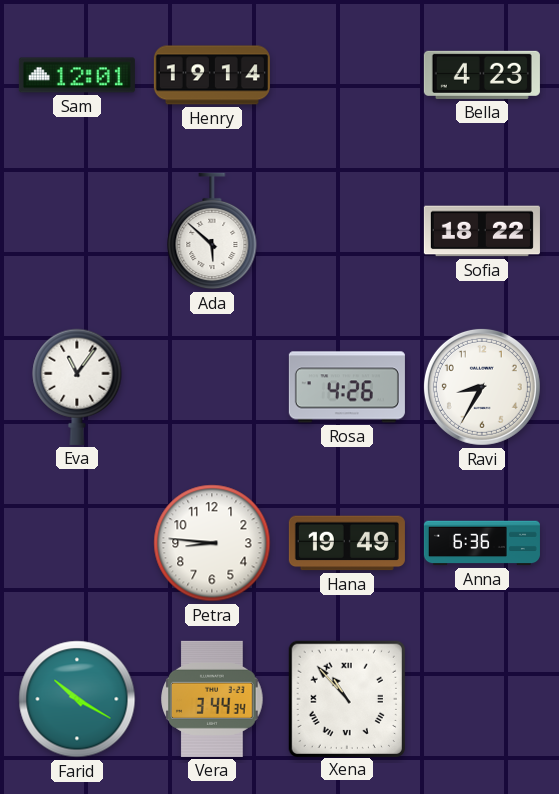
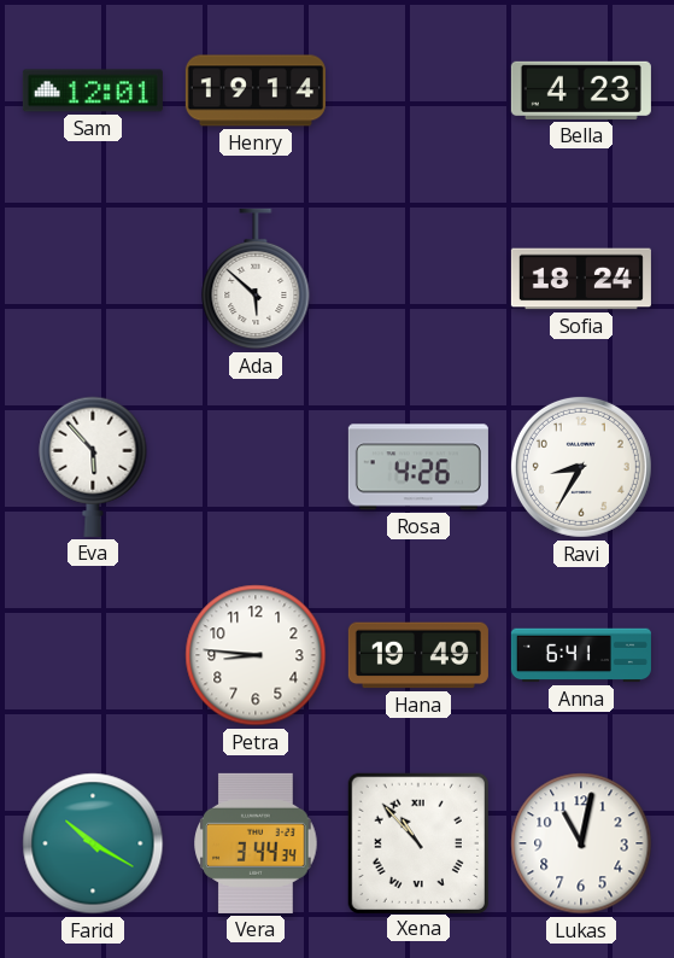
Sofia: 18:22 -> 18:24
Eva: 11:06 -> 5:53
Anna: 6:36 -> 6:41
Lukas: none -> 11:02
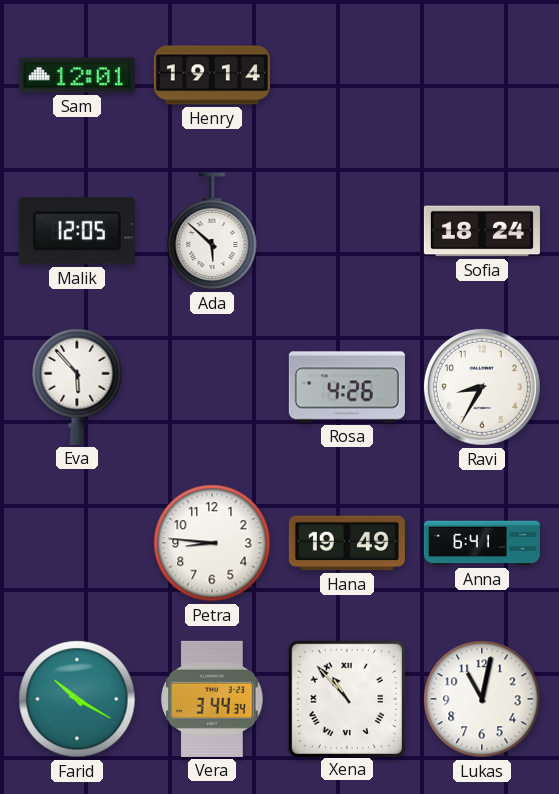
Bella: 4:23 -> none
Malik: none -> 12:05
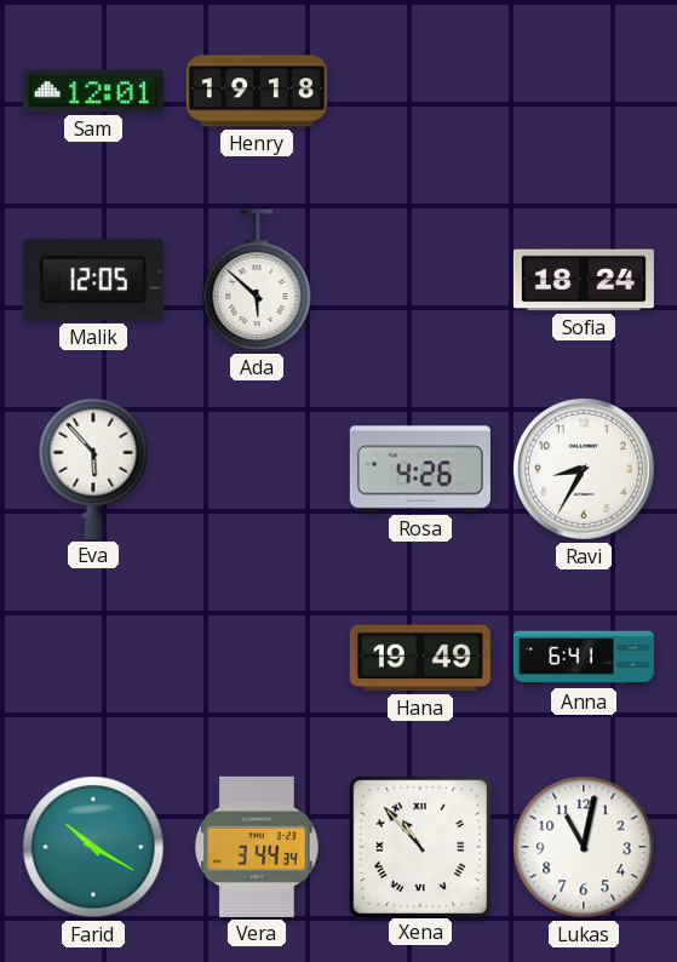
Henry: 19:14 -> 19:18
Petra: 8:46 -> none
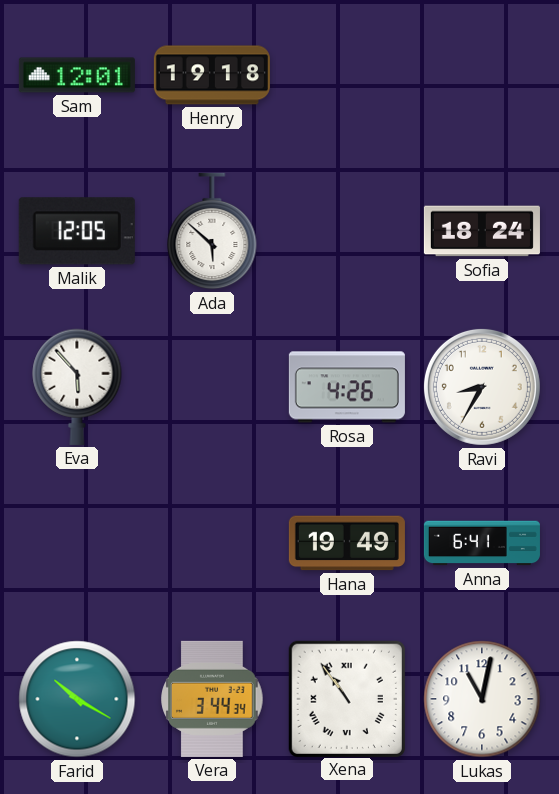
Xena: 10:53 -> 10:54
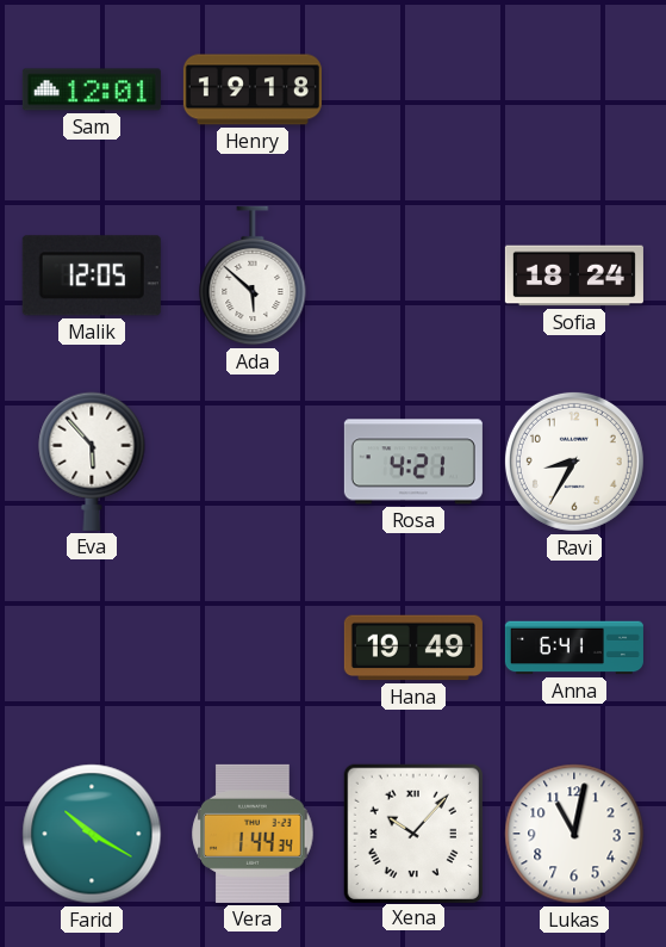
Rosa: 4:26 -> 4:21
Vera: 3:44 -> 1:44
Xena: 10:54 -> 10:07
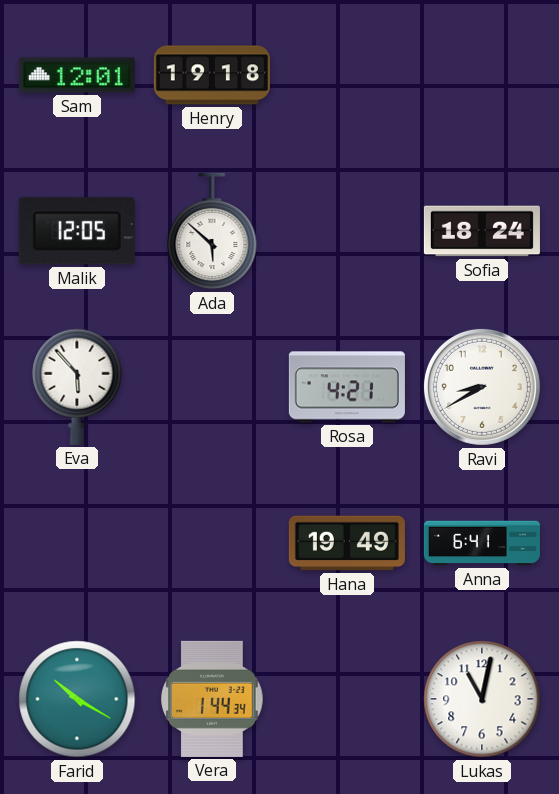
Ravi: 8:35 -> 8:40
Xena: 10:07 -> none
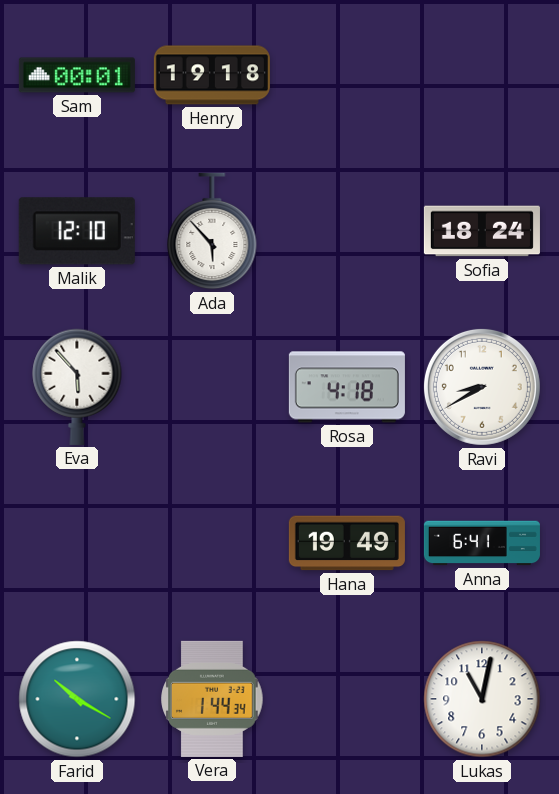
Sam: 12:01 -> 00:01
Malik: 12:05 -> 12:10
Ada: 5:52 -> 5:53
Rosa: 4:21 -> 4:18
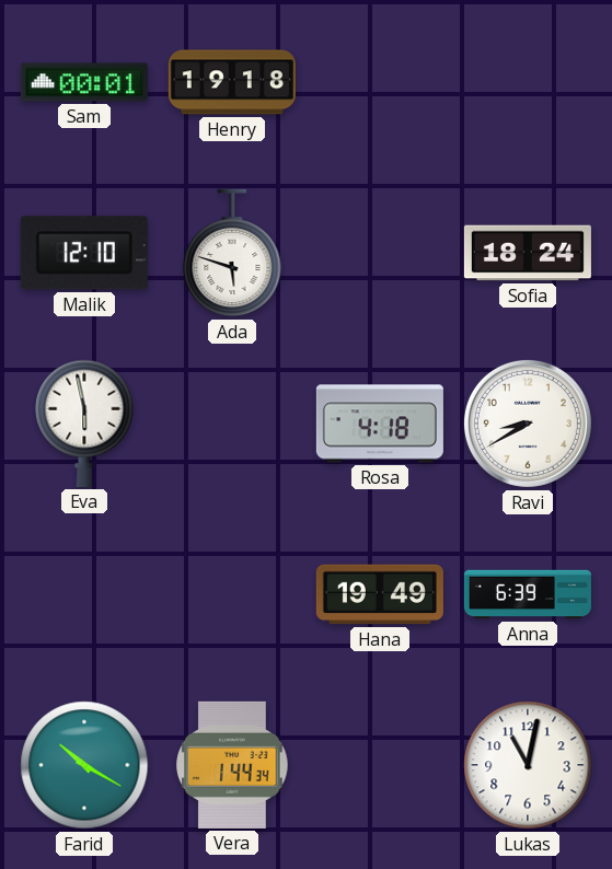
Ada: 5:53 -> 5:48
Eva: 5:53 -> 5:58
Anna: 6:41 -> 6:39
